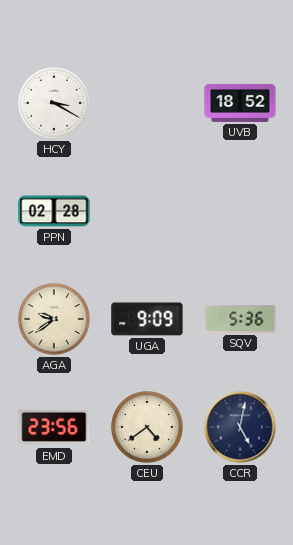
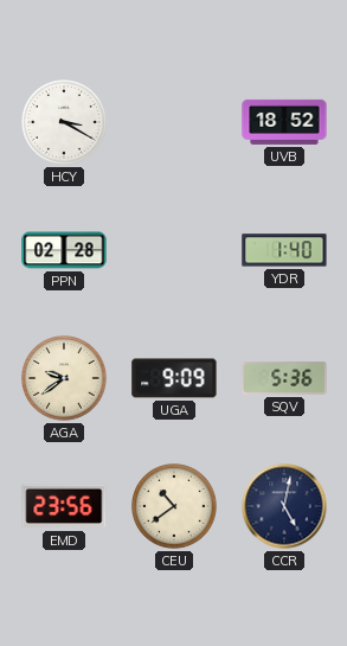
YDR: none -> 1:40
CEU: 4:39 -> 10:39
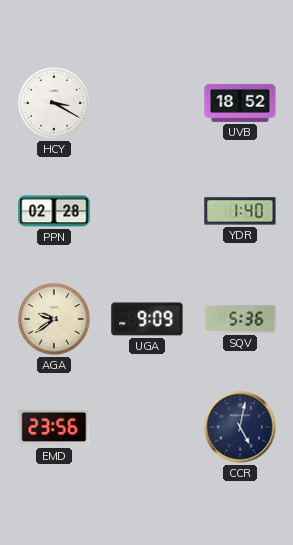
CEU: 10:39 -> none
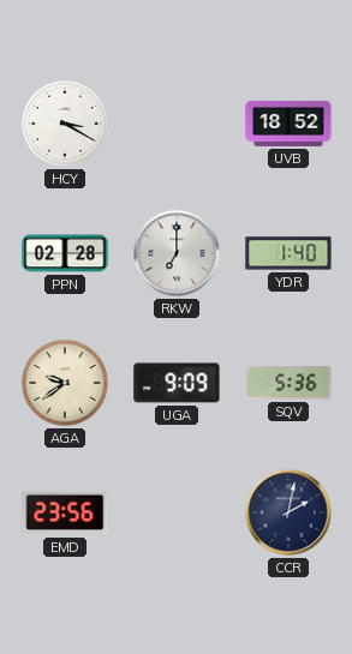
RKW: none -> 7:00
CCR: 5:02 -> 2:02
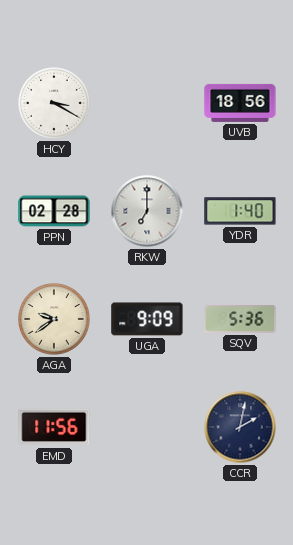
UVB: 18:52 -> 18:56
EMD: 23:56 -> 11:56
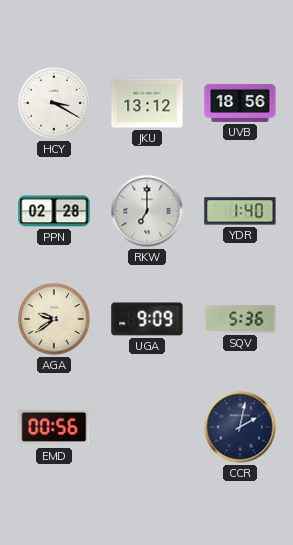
JKU: none -> 13:12
EMD: 11:56 -> 00:56
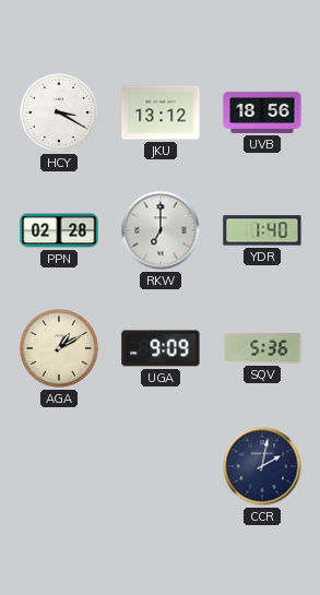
AGA: 9:39 -> 1:10
EMD: 00:56 -> none
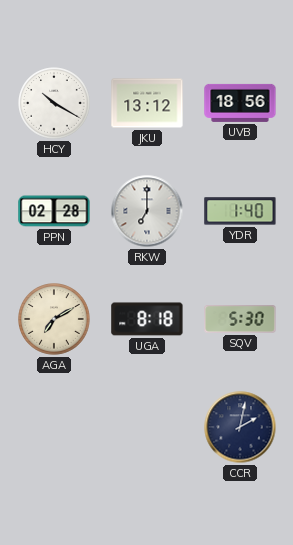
HCY: 3:20 -> 10:20
AGA: 1:10 -> 7:10
UGA: 9:09 -> 8:18
SQV: 5:36 -> 5:30
